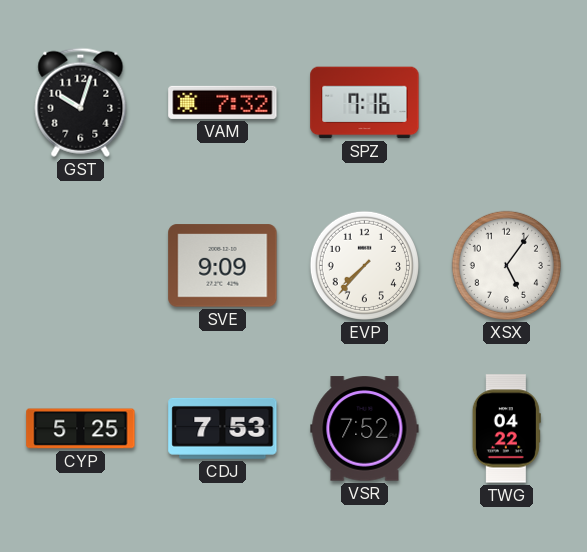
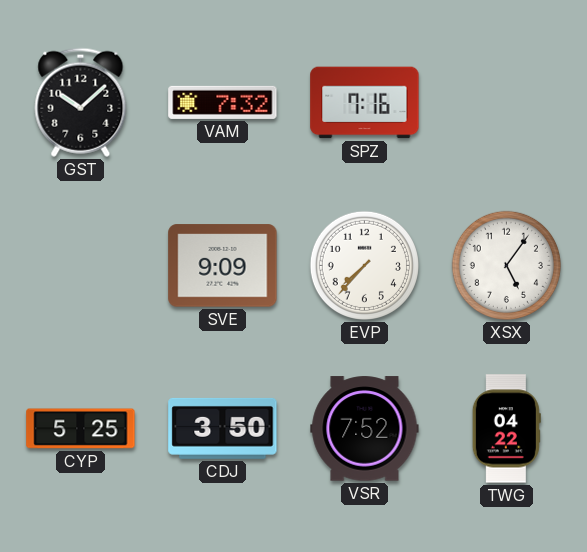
GST: 10:03 -> 10:08
CDJ: 7:53 -> 3:50
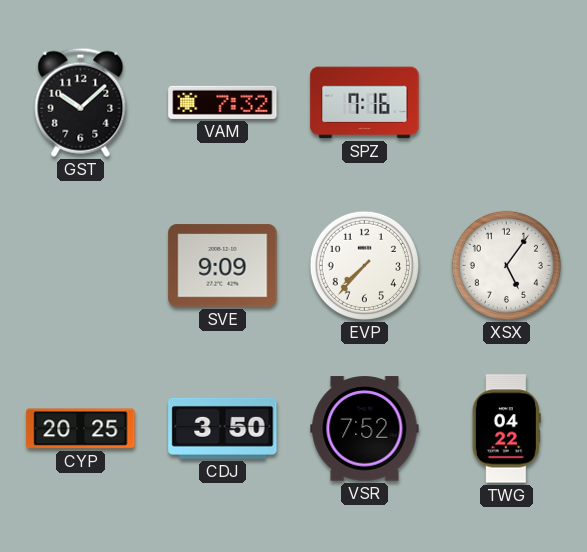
CYP: 5:25 -> 20:25
